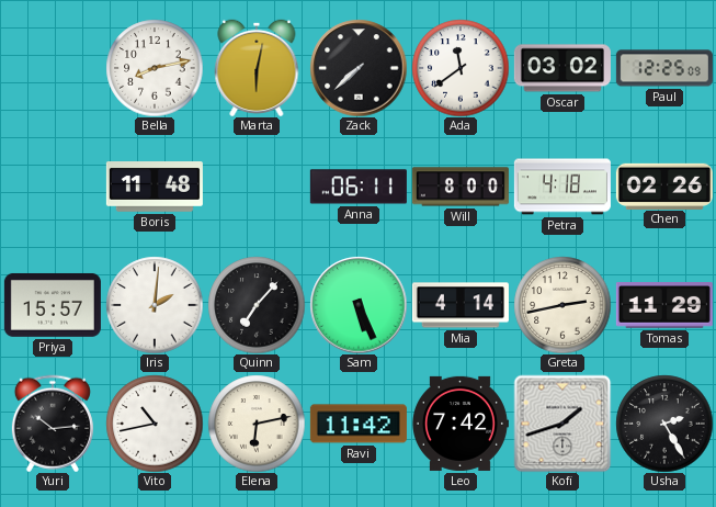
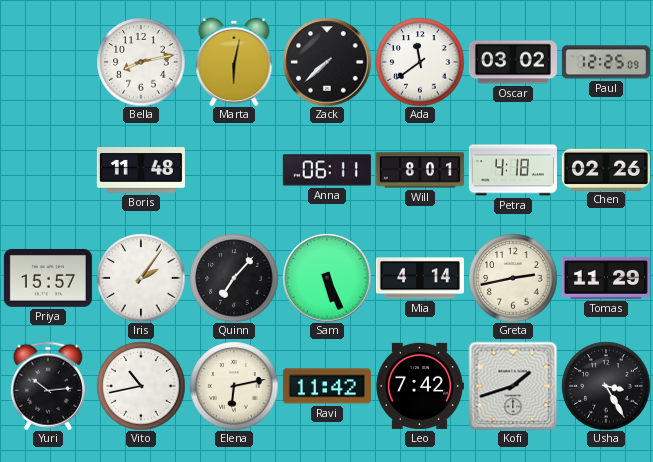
Will: 8:00 -> 8:01
Iris: 2:01 -> 2:06
Usha: 2:25 -> 3:25
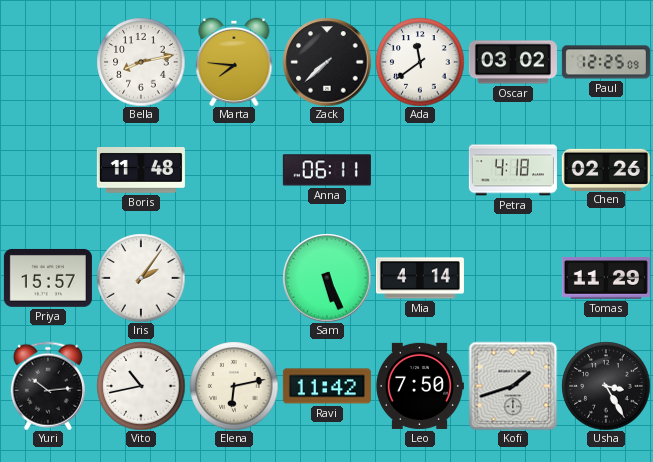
Marta: 6:02 -> 7:46
Will: 8:01 -> none
Quinn: 7:07 -> none
Greta: 2:43 -> none
Leo: 7:42 -> 7:50
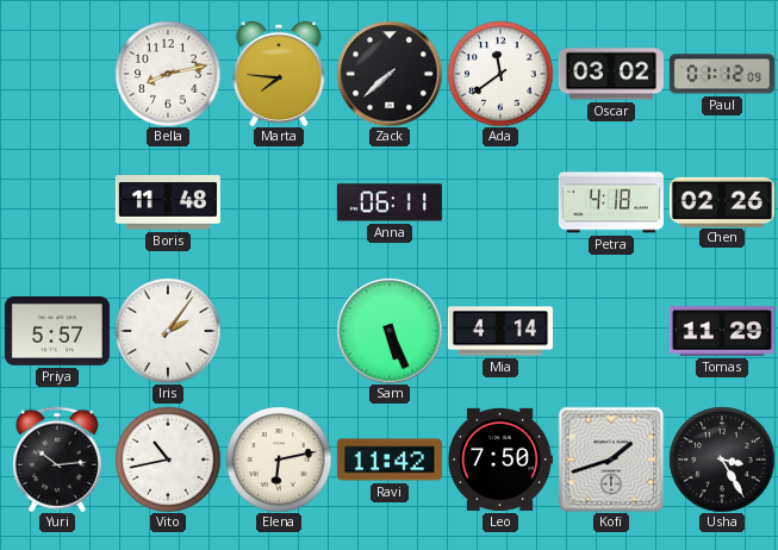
Paul: 12:25 -> 01:12
Priya: 15:57 -> 5:57
